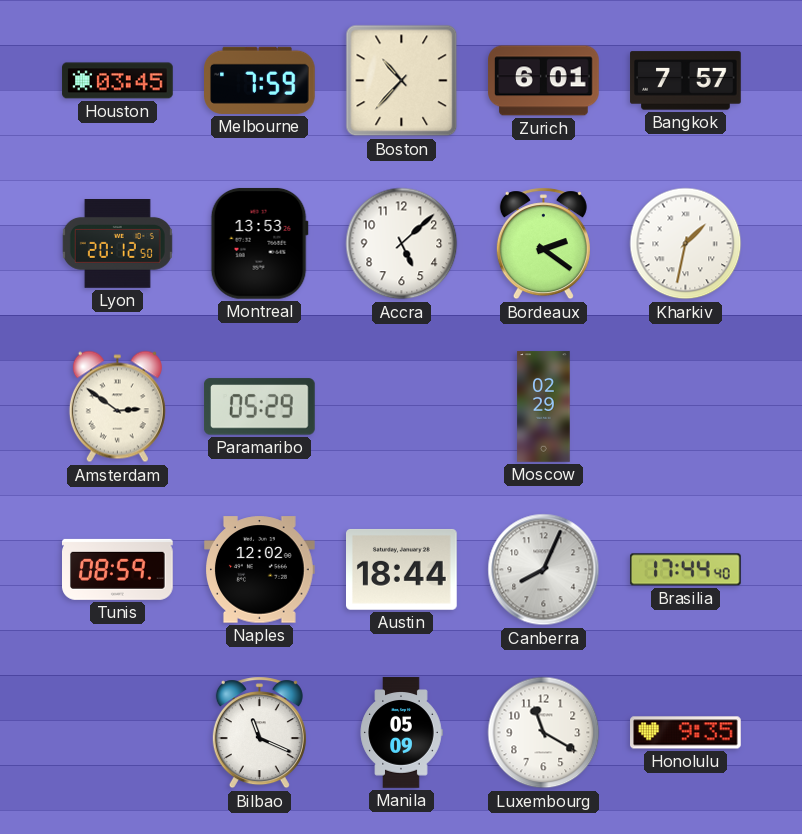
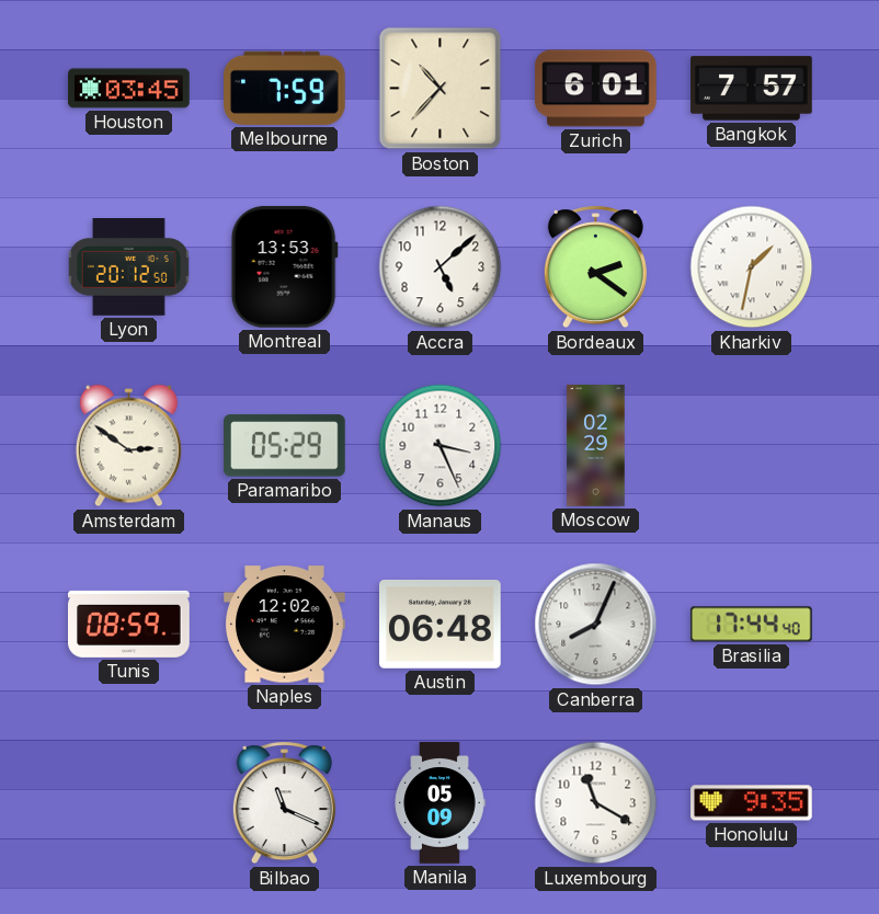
Manaus: none -> 3:26
Austin: 18:44 -> 06:48
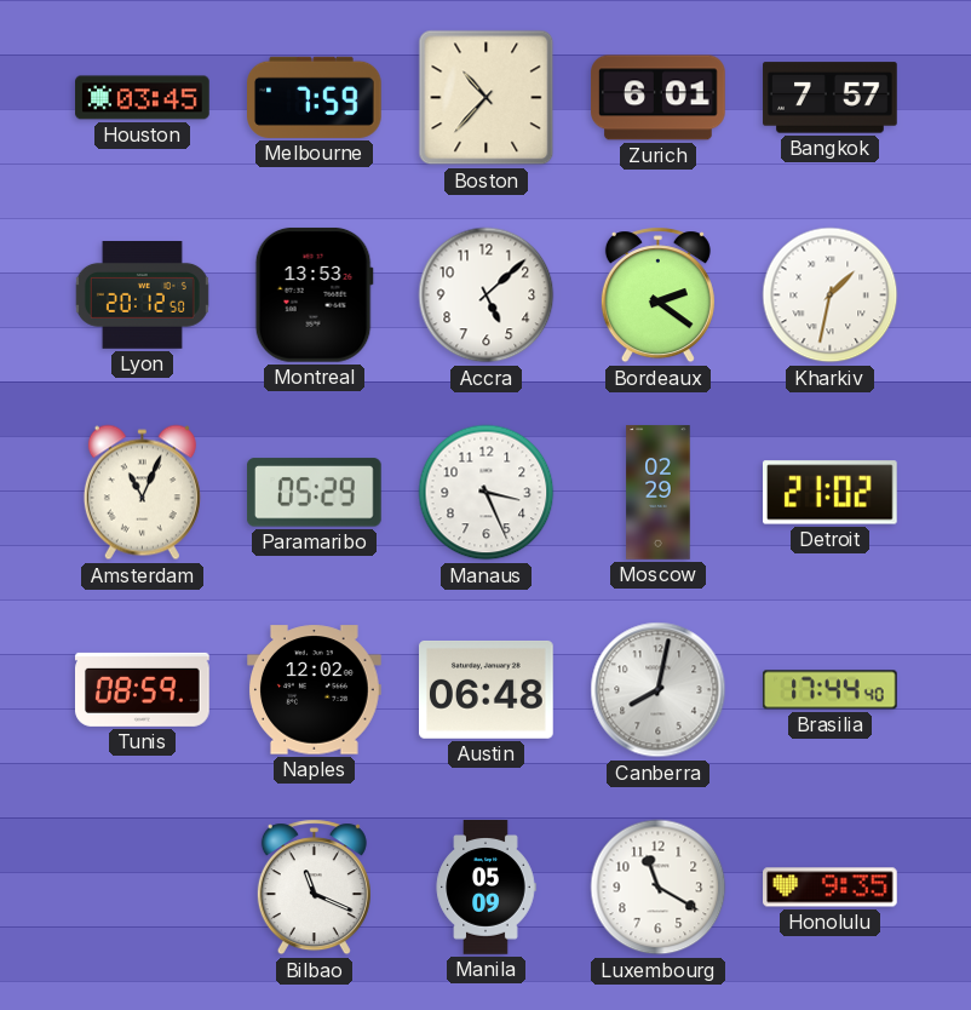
Amsterdam: 2:51 -> 11:04
Detroit: none -> 21:02
Canberra: 8:04 -> 8:02
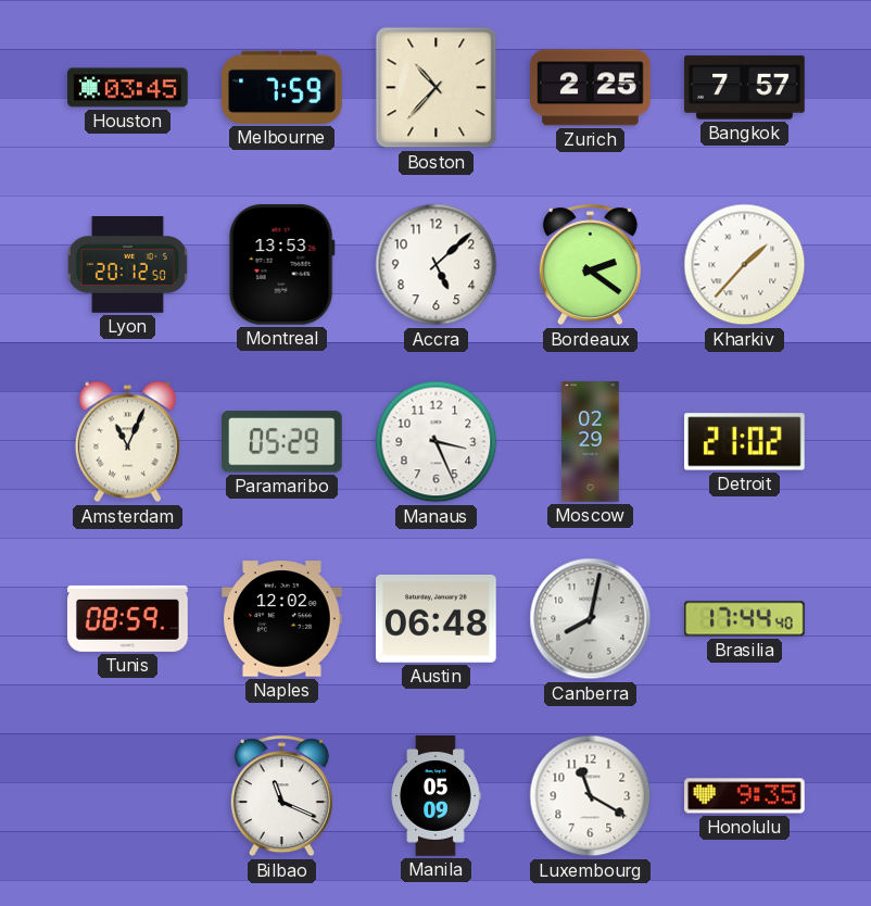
Zurich: 6:01 -> 2:25
Kharkiv: 1:32 -> 1:37
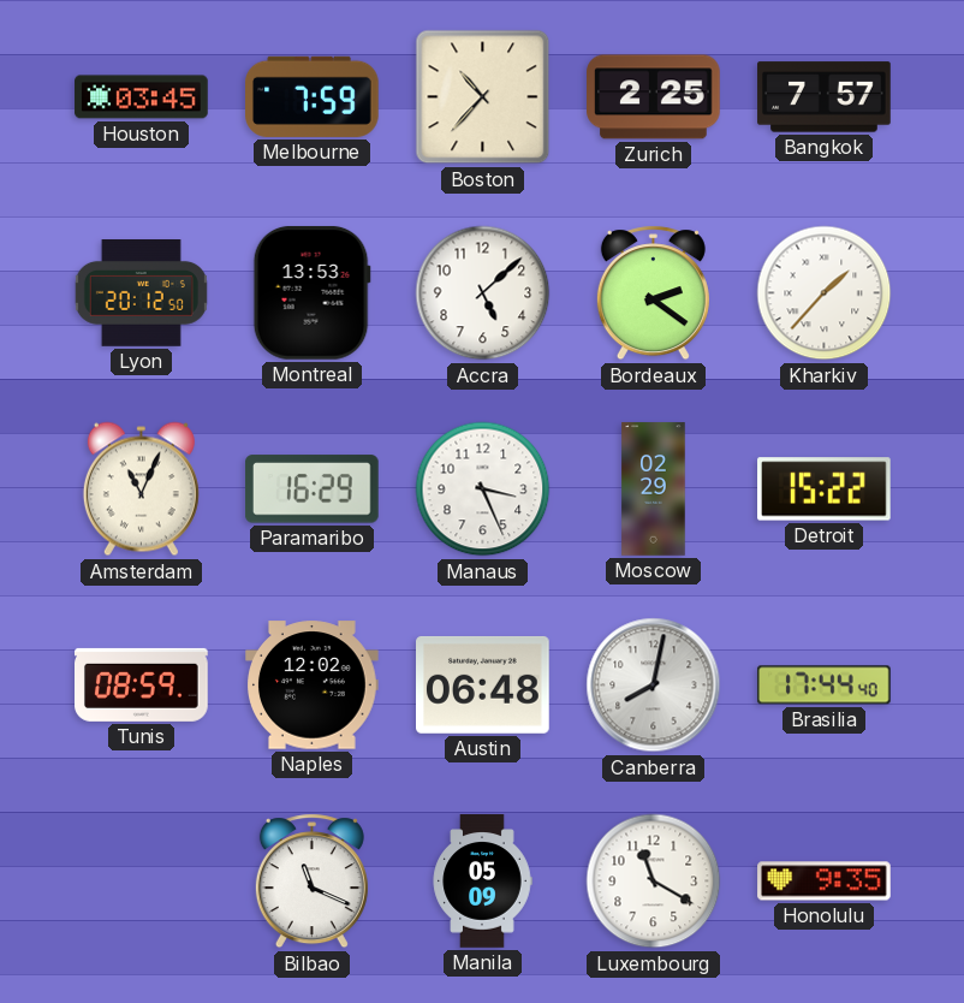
Paramaribo: 05:29 -> 16:29
Detroit: 21:02 -> 15:22
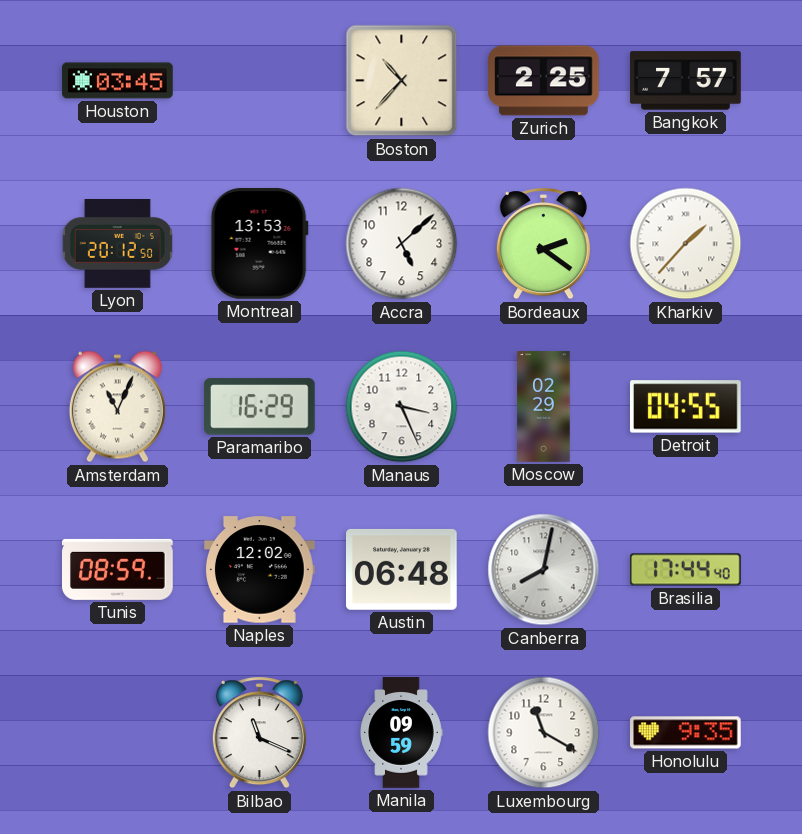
Melbourne: 7:59 -> none
Detroit: 15:22 -> 04:55
Manila: 05:09 -> 09:59
